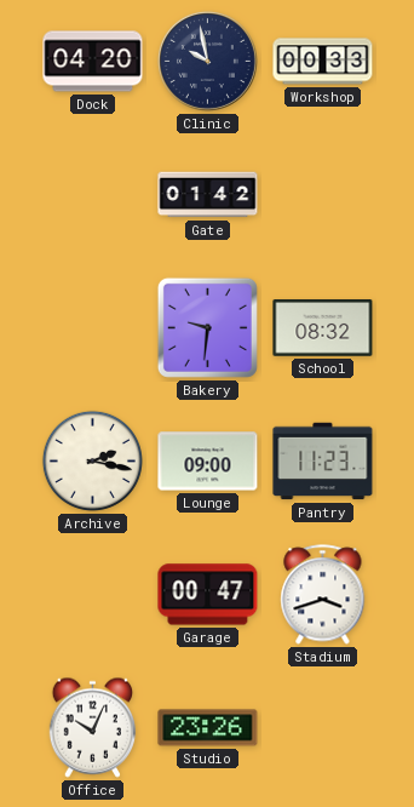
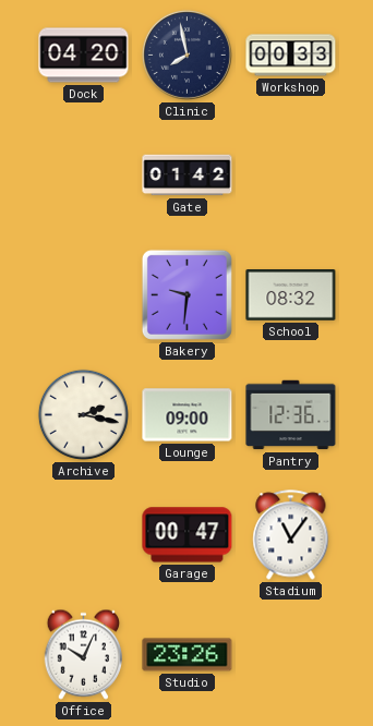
Clinic: 9:58 -> 7:58
Pantry: 11:23 -> 12:36
Stadium: 3:42 -> 11:06
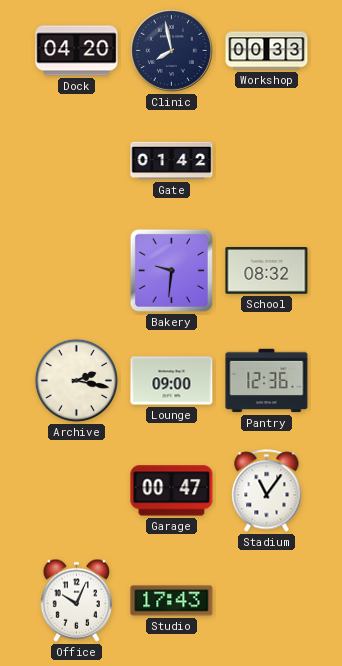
Studio: 23:26 -> 17:43
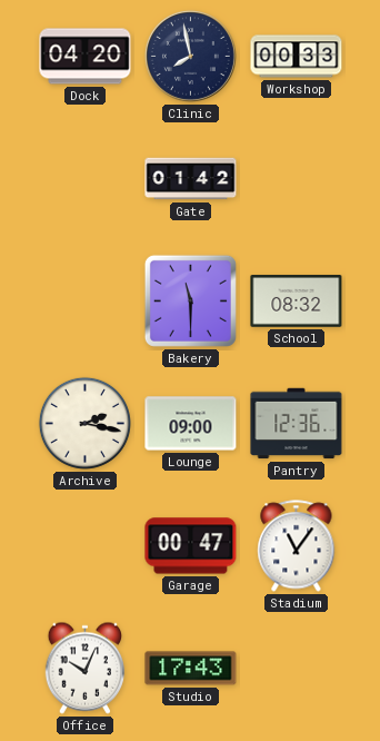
Bakery: 9:31 -> 11:30
